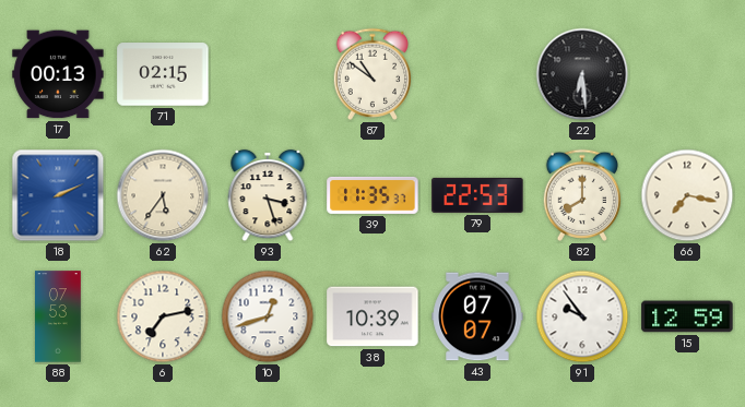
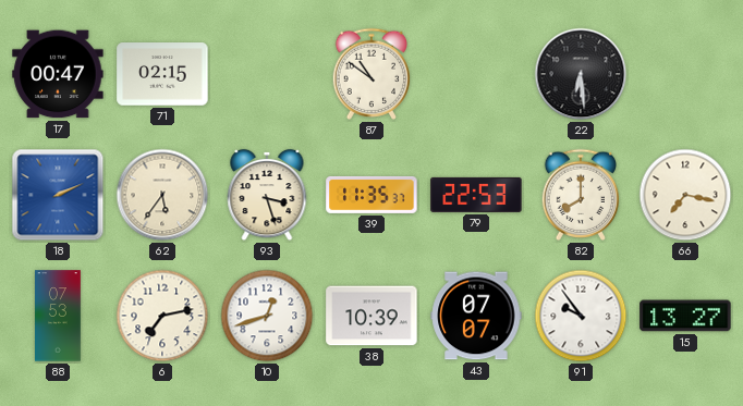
17: 00:13 -> 00:47
15: 12:59 -> 13:27
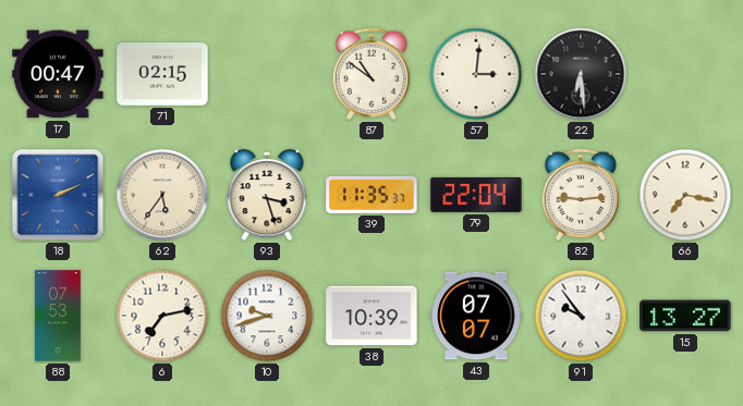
57: none -> 3:01
79: 22:53 -> 22:04
82: 8:00 -> 9:14
10: 12:42 -> 9:42
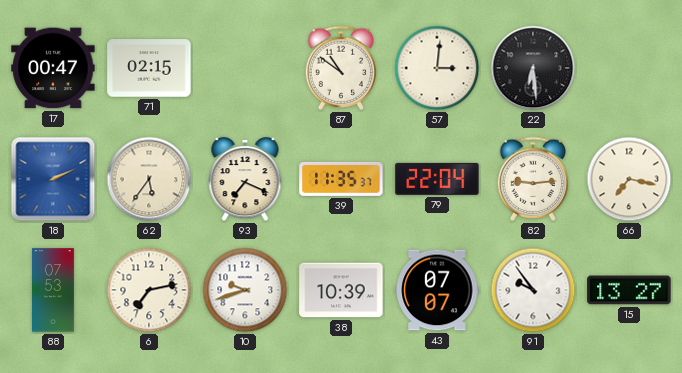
93: 3:27 -> 7:19
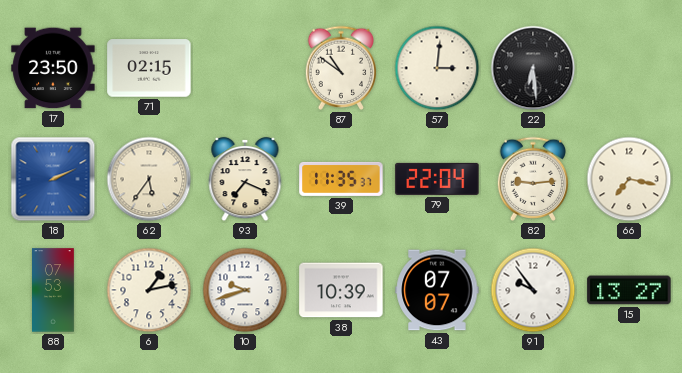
17: 00:47 -> 23:50
6: 7:13 -> 1:13
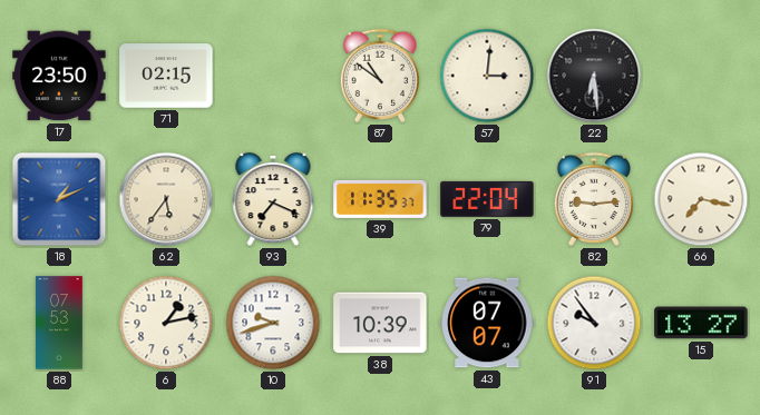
18: 2:11 -> 1:11
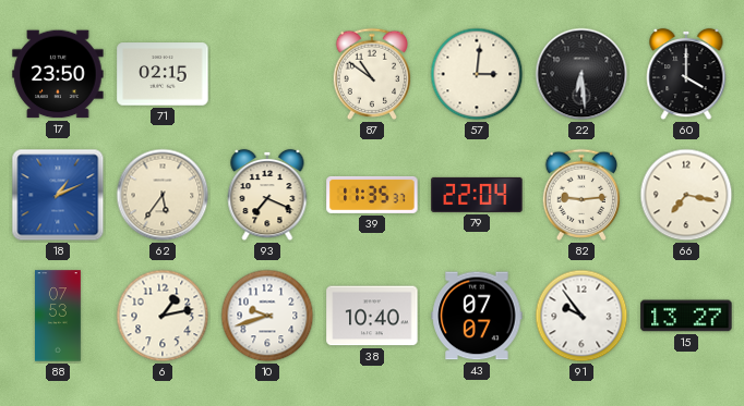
60: none -> 4:00
38: 10:39 -> 10:40
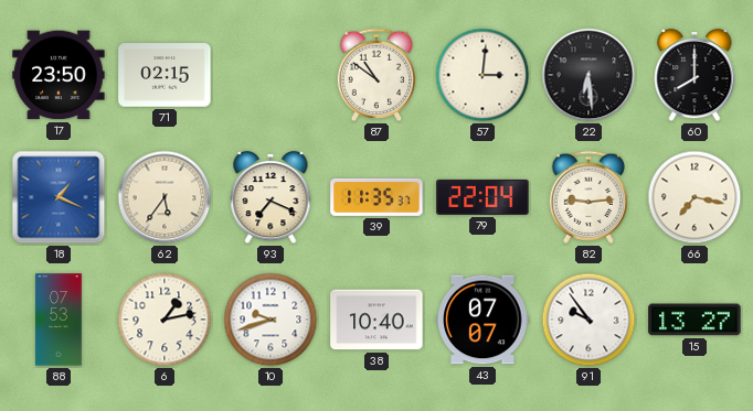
60: 4:00 -> 8:00
18: 1:11 -> 1:19
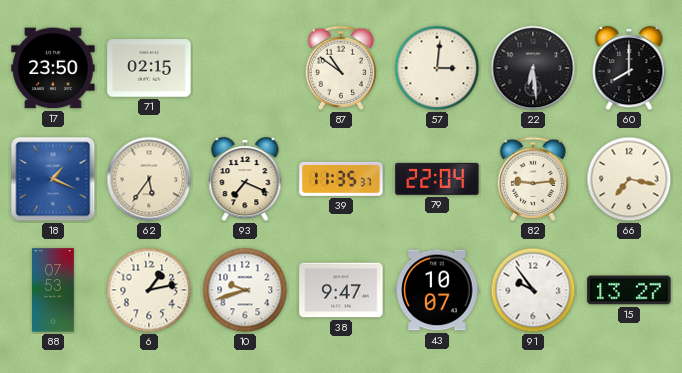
38: 10:40 -> 9:47
43: 07:07 -> 10:07
